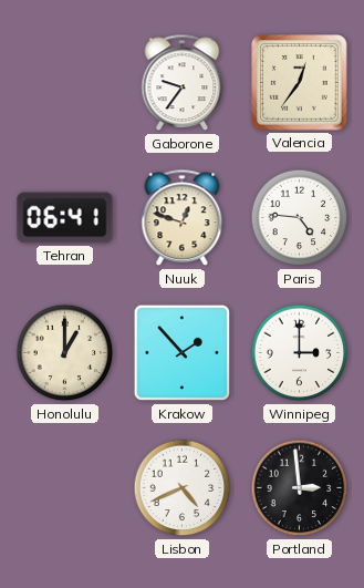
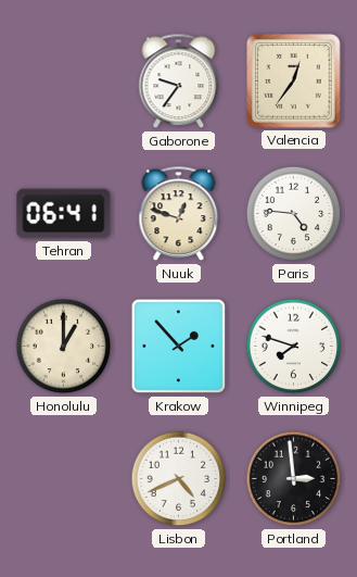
Winnipeg: 3:00 -> 7:48
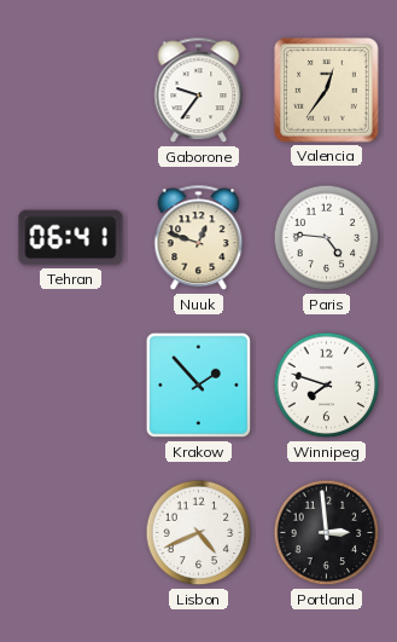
Honolulu: 1:00 -> none
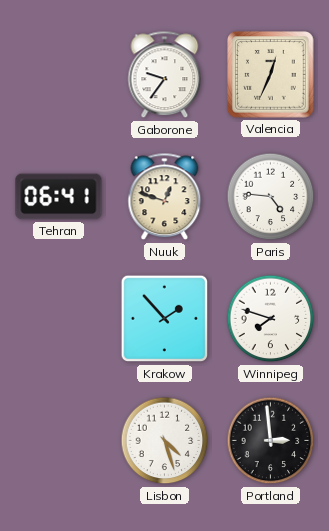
Valencia: 12:36 -> 12:34
Lisbon: 4:41 -> 4:27
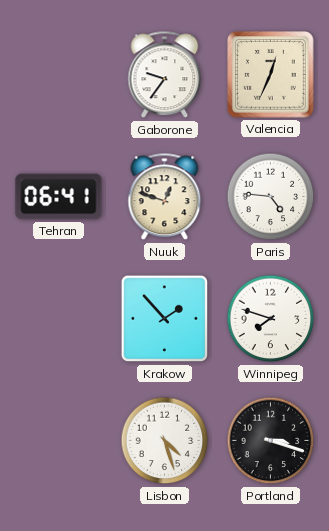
Portland: 2:59 -> 3:18
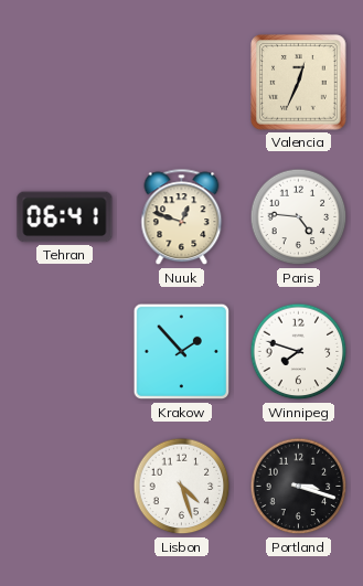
Gaborone: 9:36 -> none
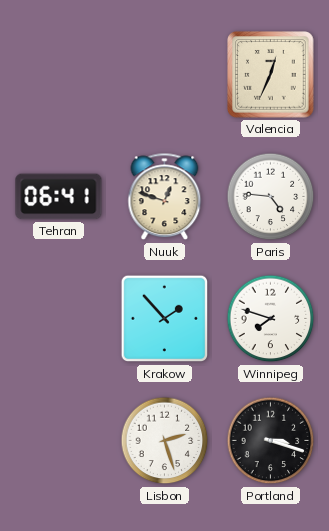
Lisbon: 4:27 -> 2:27
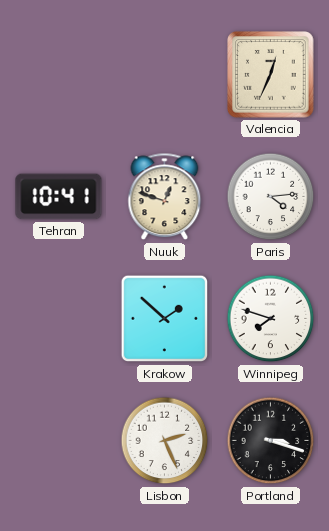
Tehran: 06:41 -> 10:41
Paris: 4:46 -> 4:14
Krakow: 1:53 -> 1:52
Lisbon: 2:27 -> 2:26
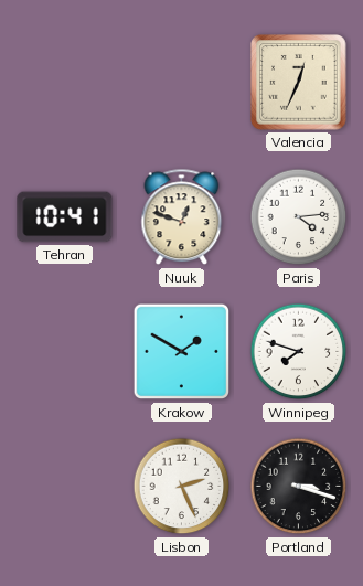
Krakow: 1:52 -> 1:50
